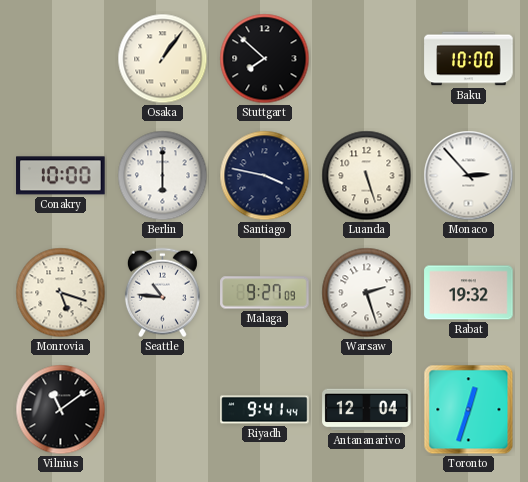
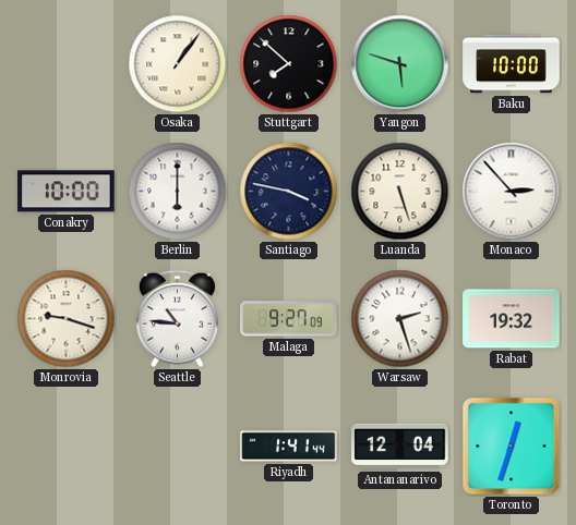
Yangon: none -> 5:48
Monrovia: 5:18 -> 9:18
Vilnius: 11:09 -> none
Riyadh: 9:41 -> 1:41
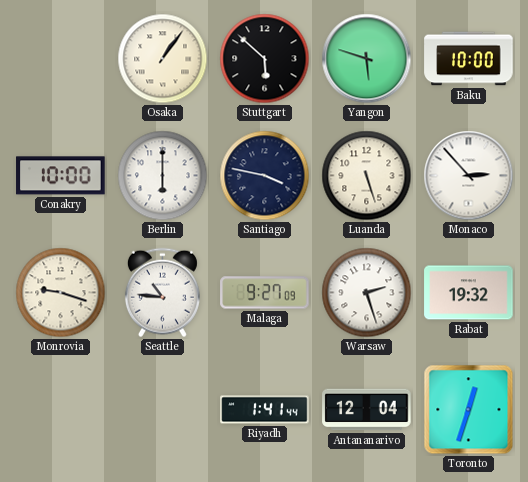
Stuttgart: 7:52 -> 5:52
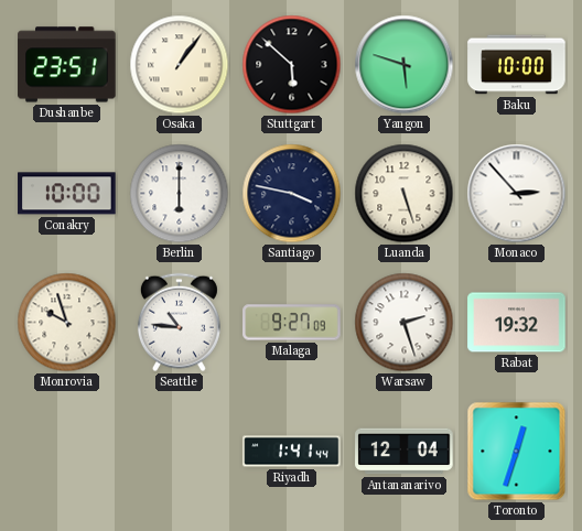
Dushanbe: none -> 23:51
Monrovia: 9:18 -> 9:57
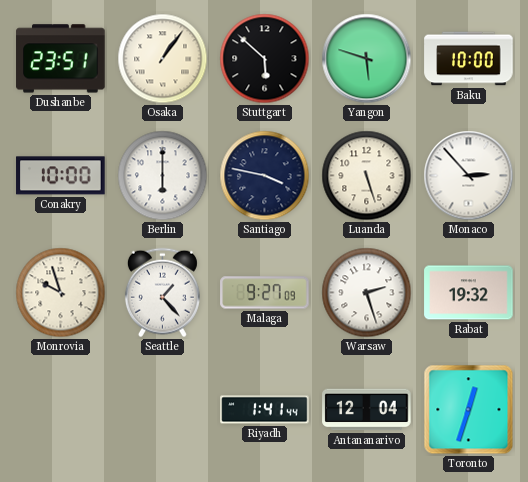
Seattle: 10:46 -> 1:23
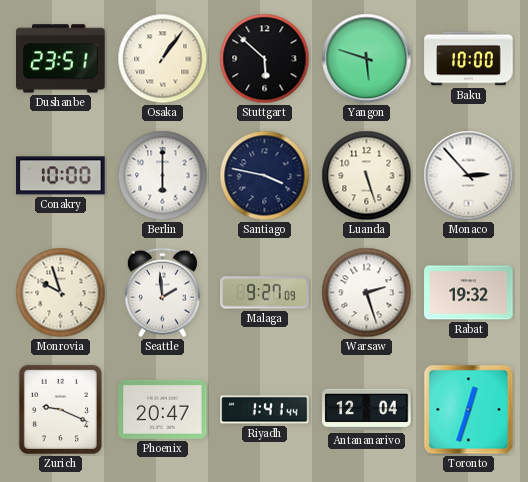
Seattle: 1:23 -> 1:59
Zurich: none -> 9:19
Phoenix: none -> 20:47
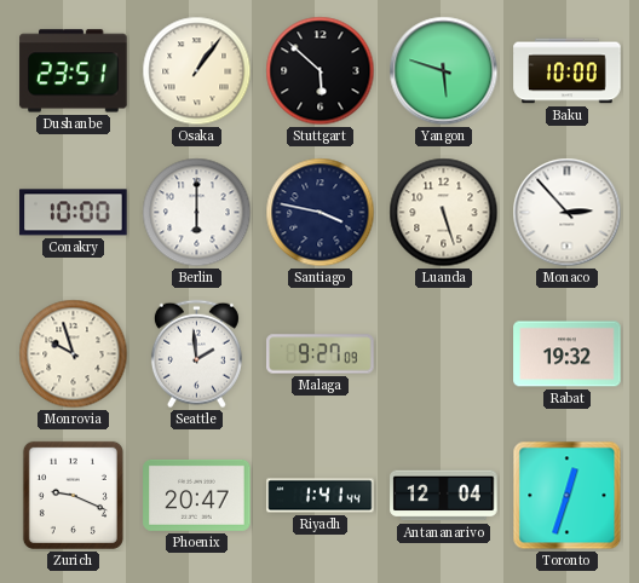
Warsaw: 2:27 -> none
